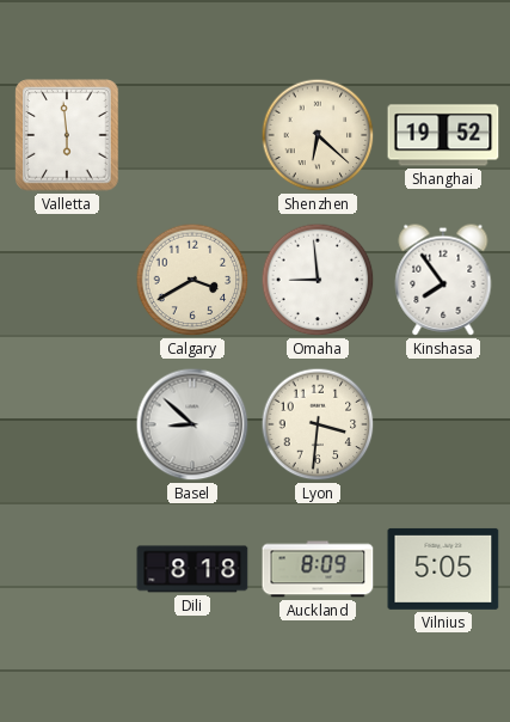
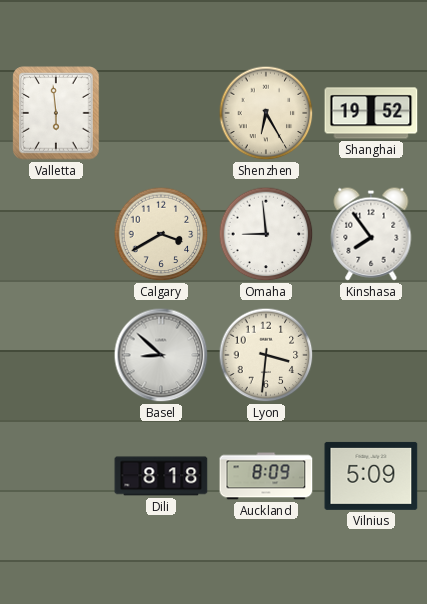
Shenzhen: 6:22 -> 6:25
Vilnius: 5:05 -> 5:09
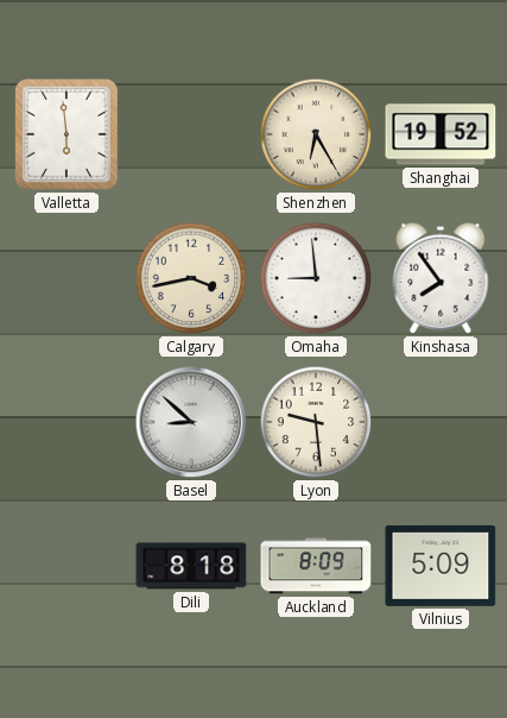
Calgary: 3:40 -> 3:43
Lyon: 3:31 -> 9:29
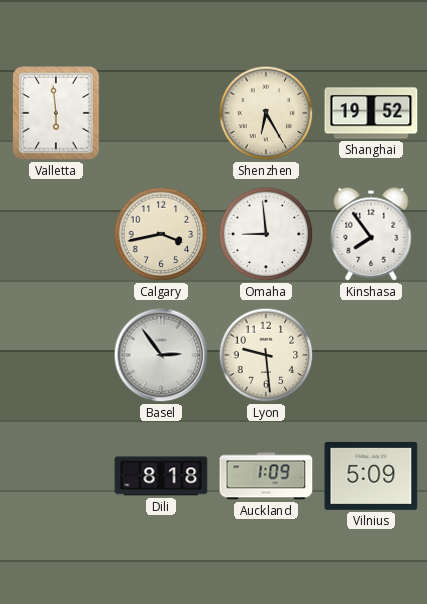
Basel: 8:52 -> 2:54
Auckland: 8:09 -> 1:09
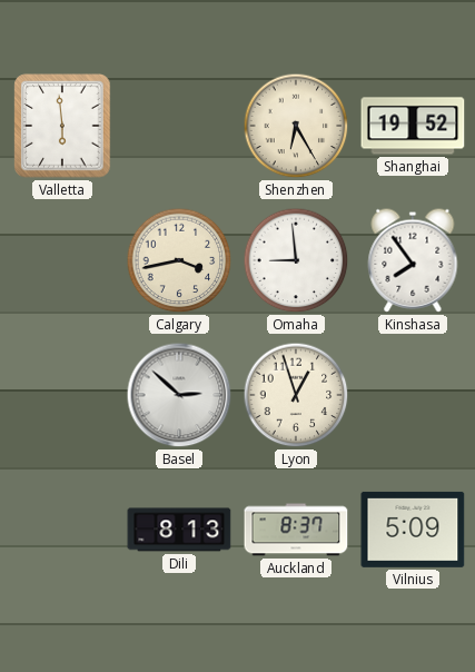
Basel: 2:54 -> 2:52
Lyon: 9:29 -> 12:57
Dili: 8:18 -> 8:13
Auckland: 1:09 -> 8:37
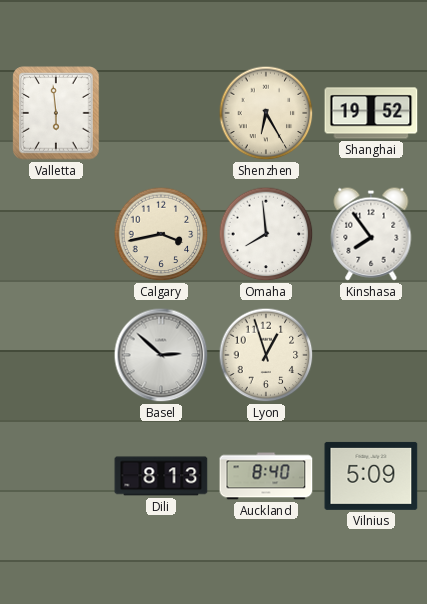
Omaha: 8:59 -> 7:59
Auckland: 8:37 -> 8:40
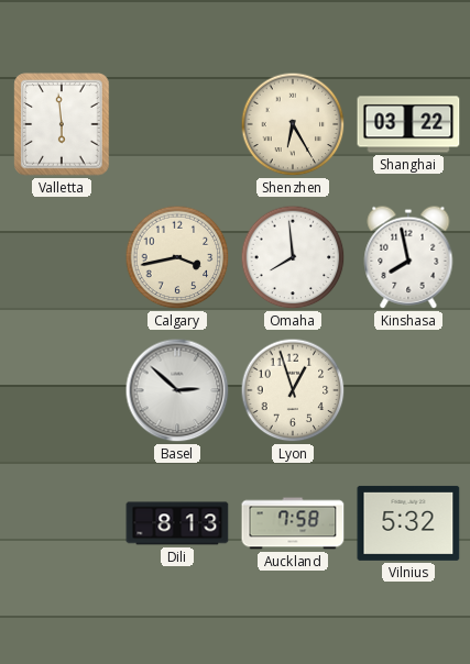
Shanghai: 19:52 -> 03:22
Kinshasa: 7:54 -> 7:58
Auckland: 8:40 -> 7:58
Vilnius: 5:09 -> 5:32
